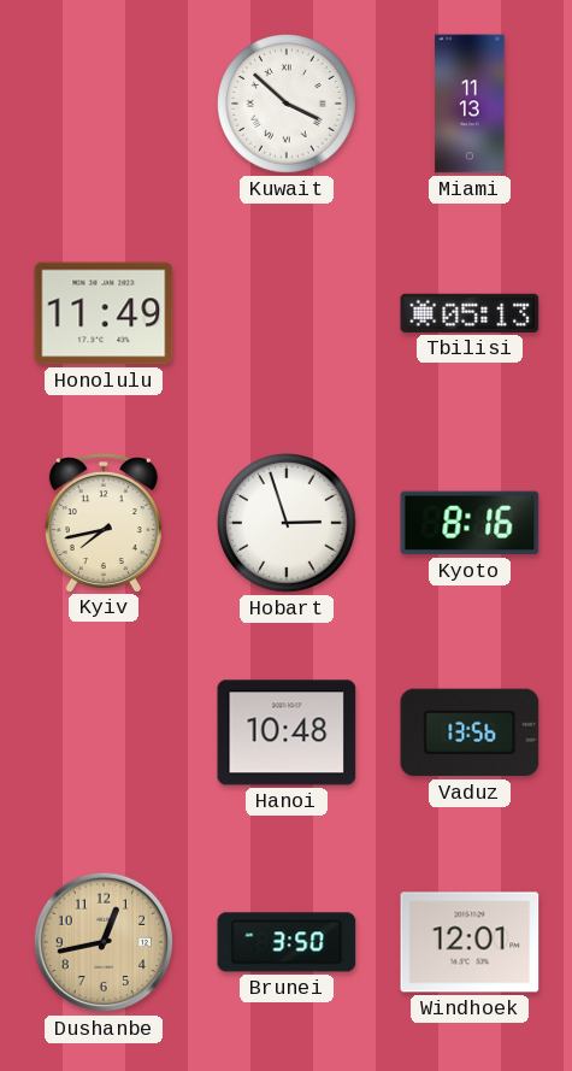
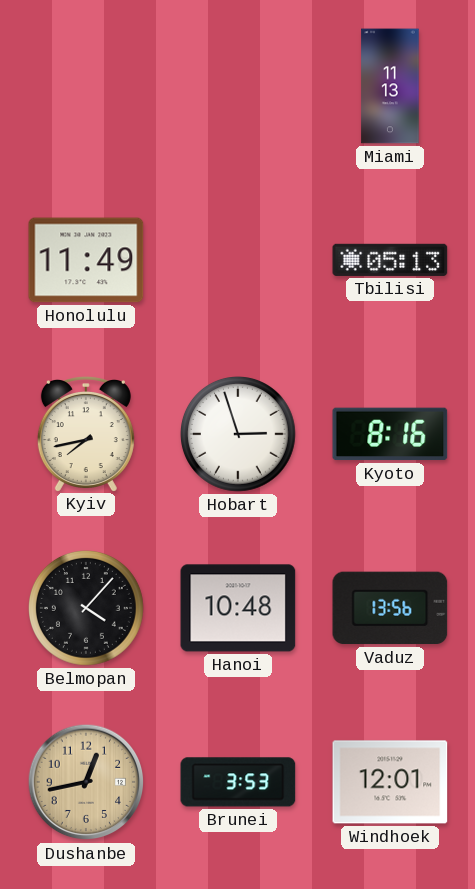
Kuwait: 3:52 -> none
Belmopan: none -> 4:07
Brunei: 3:50 -> 3:53
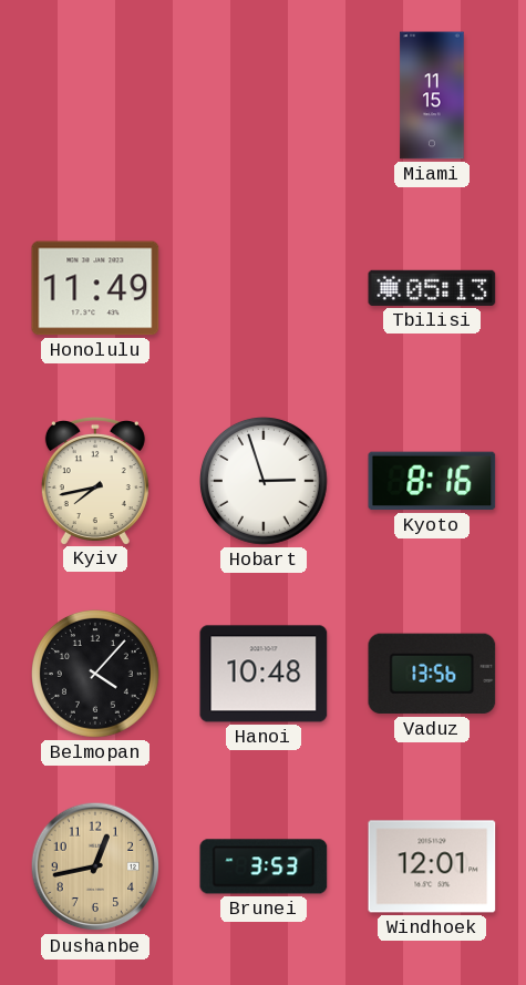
Miami: 11:13 -> 11:15
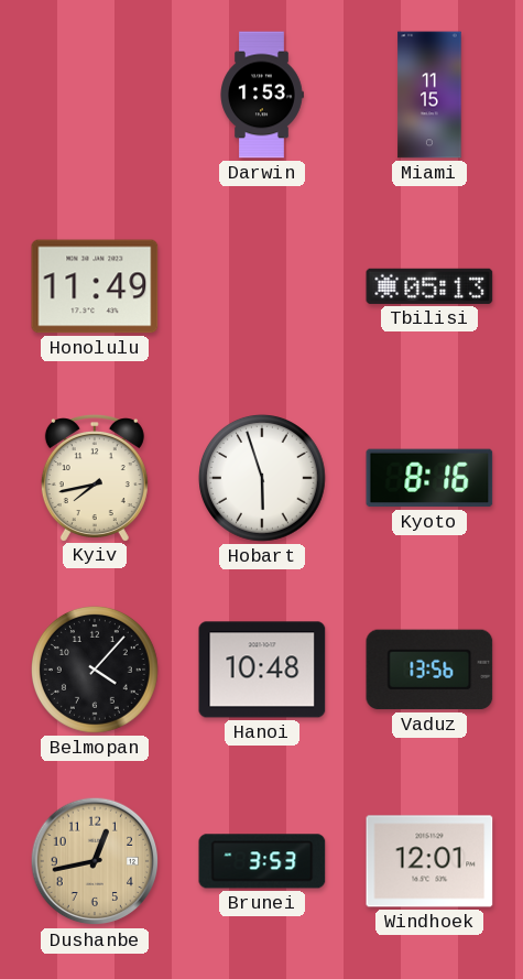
Darwin: none -> 1:53
Hobart: 2:57 -> 5:57
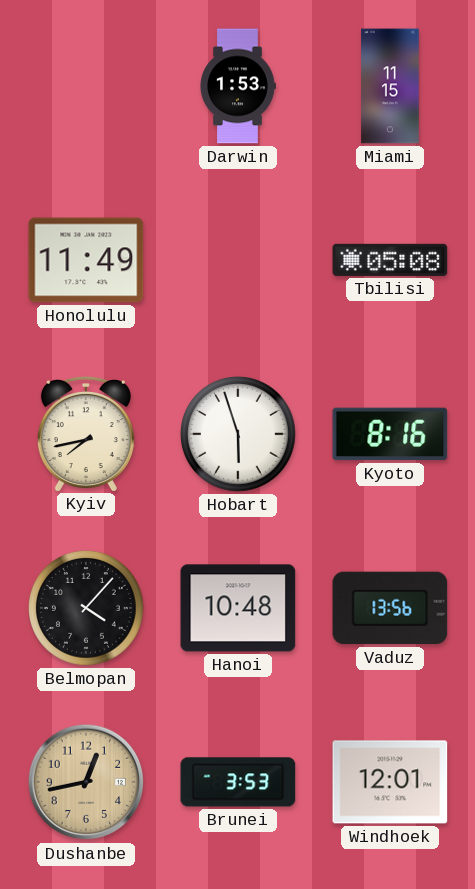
Tbilisi: 05:13 -> 05:08
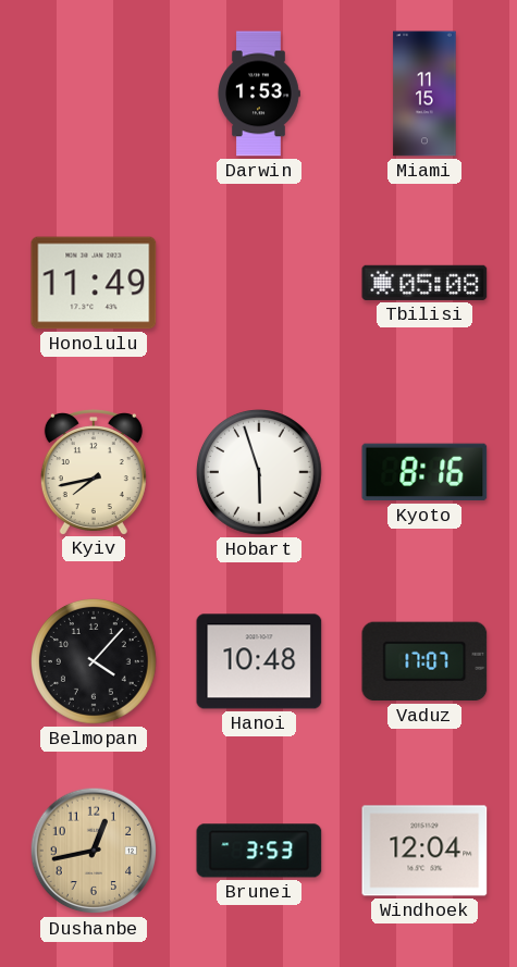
Vaduz: 13:56 -> 17:07
Windhoek: 12:01 -> 12:04
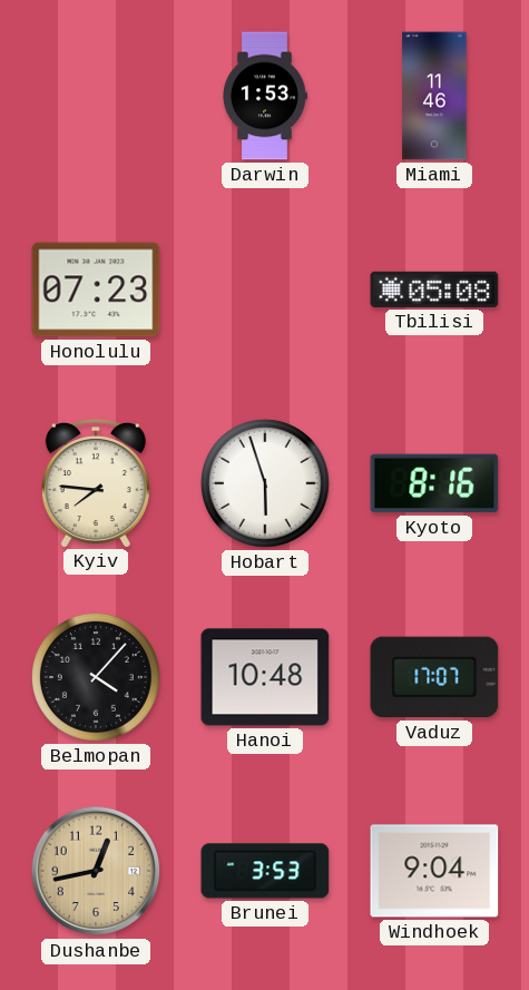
Miami: 11:15 -> 11:46
Honolulu: 11:49 -> 07:23
Kyiv: 7:43 -> 7:46
Windhoek: 12:04 -> 9:04
